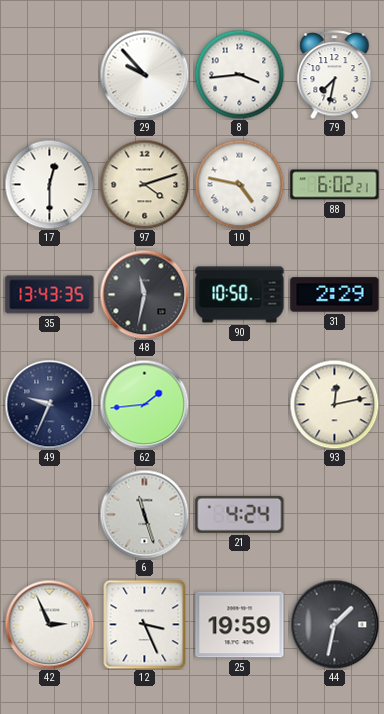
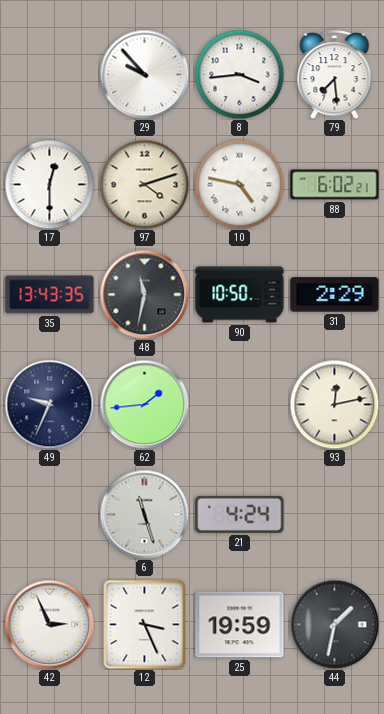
79: 7:32 -> 7:29
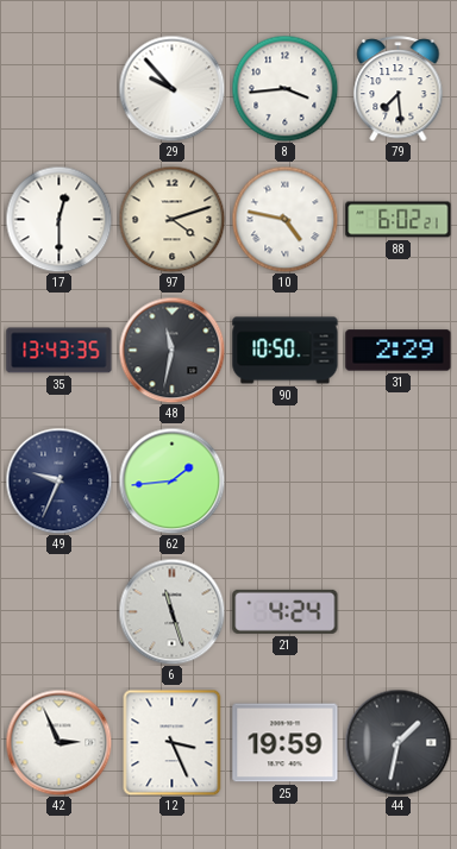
93: 12:13 -> none
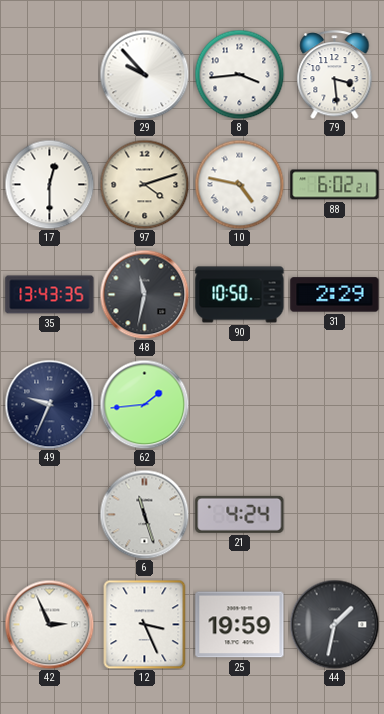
79: 7:29 -> 3:29
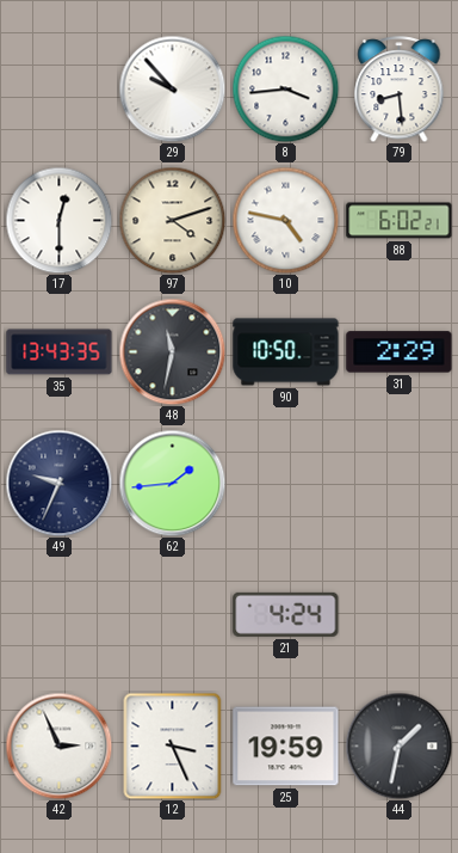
79: 3:29 -> 8:29
6: 11:27 -> none
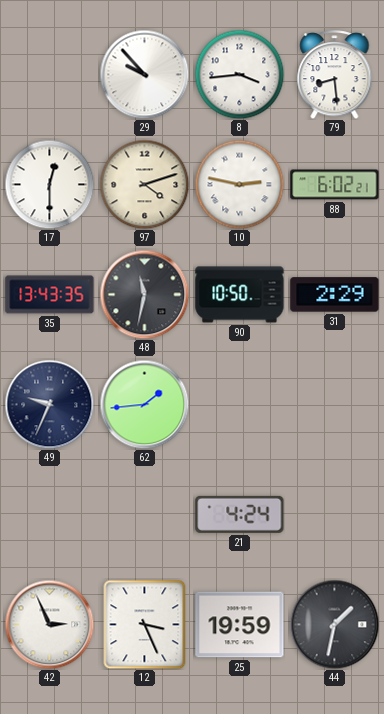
10: 4:47 -> 2:47
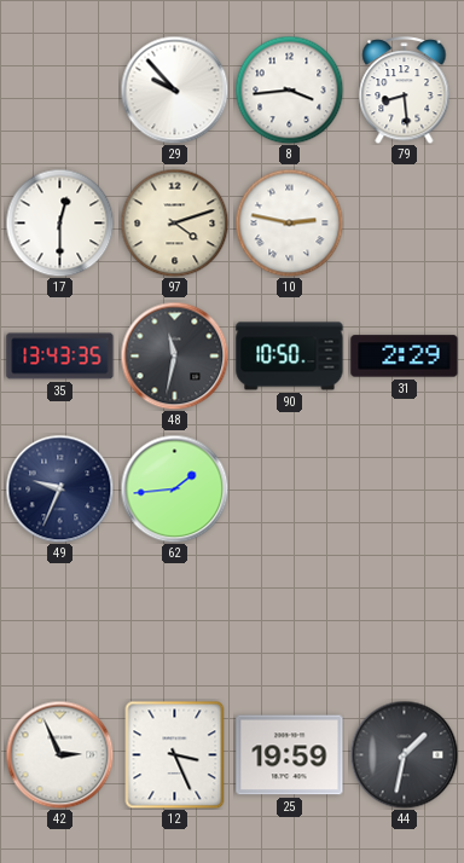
88: 6:02 -> none
21: 4:24 -> none
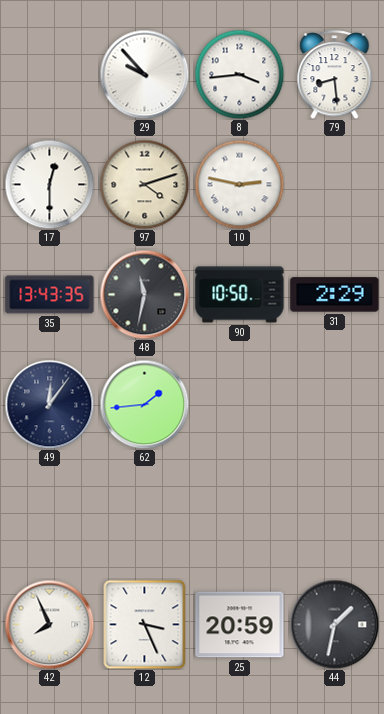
49: 9:34 -> 12:06
42: 2:56 -> 7:56
25: 19:59 -> 20:59
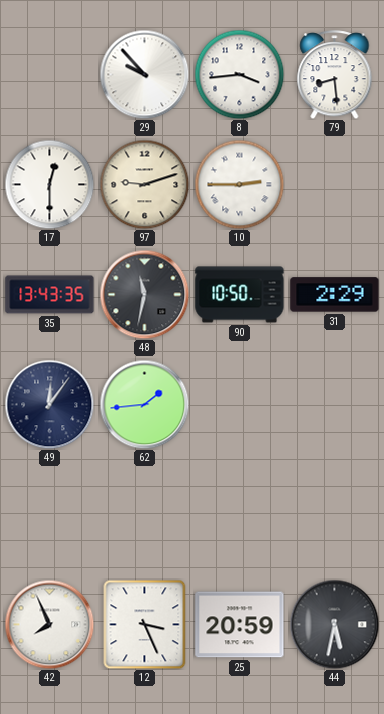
97: 4:12 -> 9:12
10: 2:47 -> 2:45
44: 1:32 -> 5:32
